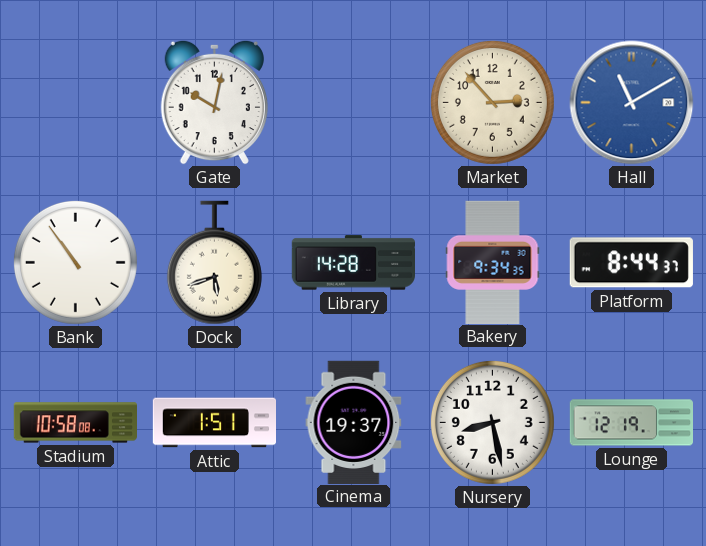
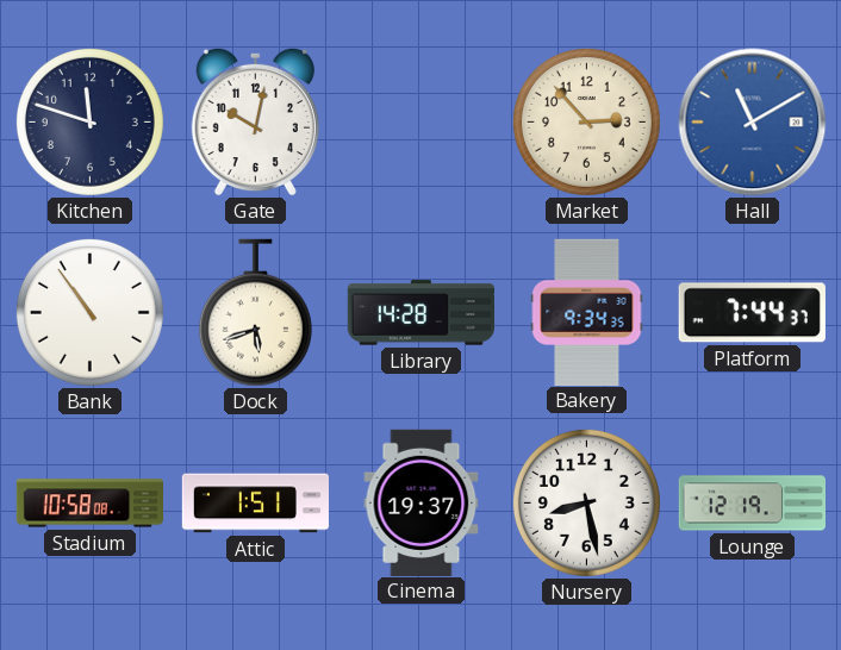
Kitchen: none -> 11:48
Platform: 8:44 -> 7:44
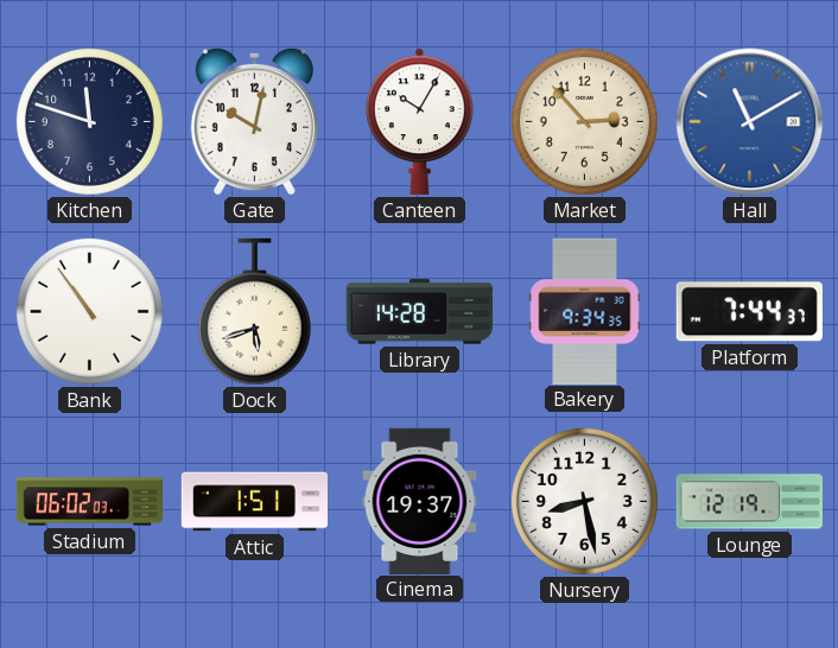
Canteen: none -> 10:05
Stadium: 10:58 -> 06:02
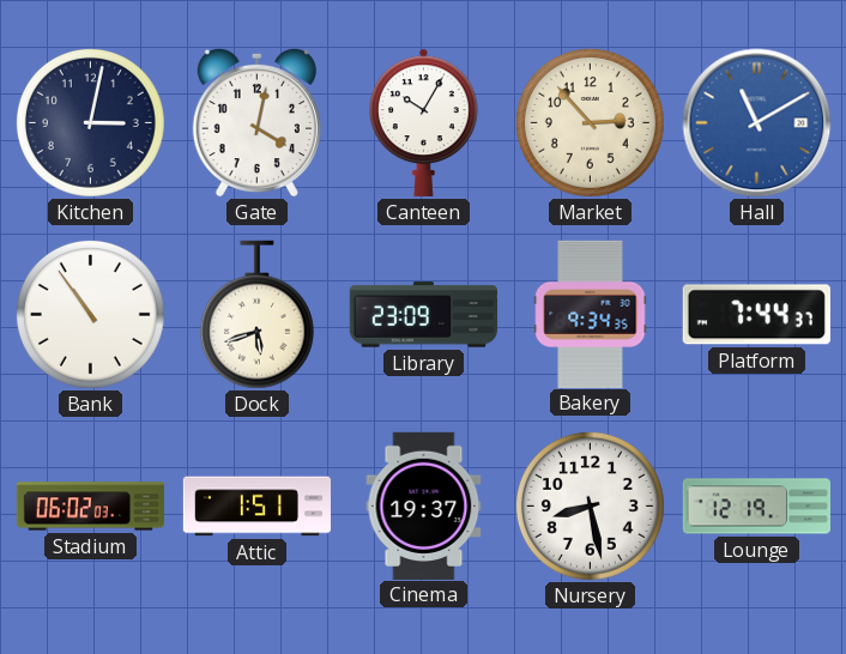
Kitchen: 11:48 -> 3:02
Gate: 10:02 -> 4:02
Library: 14:28 -> 23:09
